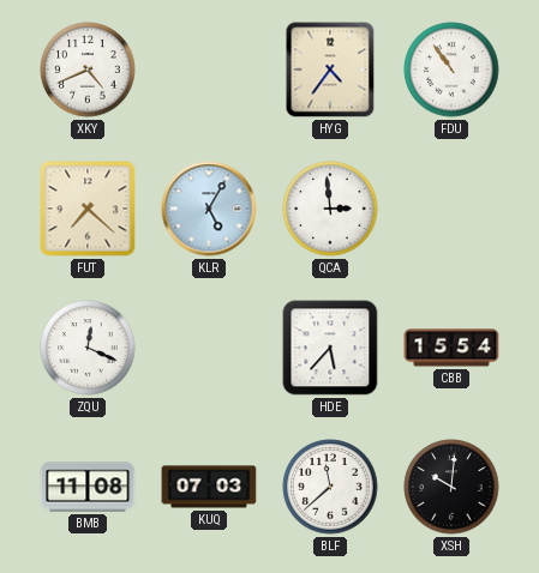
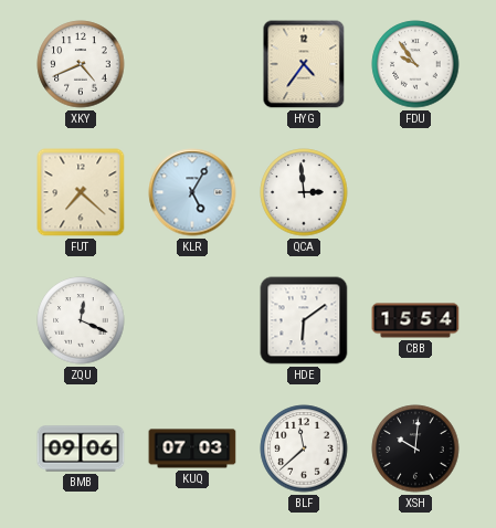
FDU: 10:54 -> 9:54
HDE: 5:37 -> 6:09
BMB: 11:08 -> 09:06
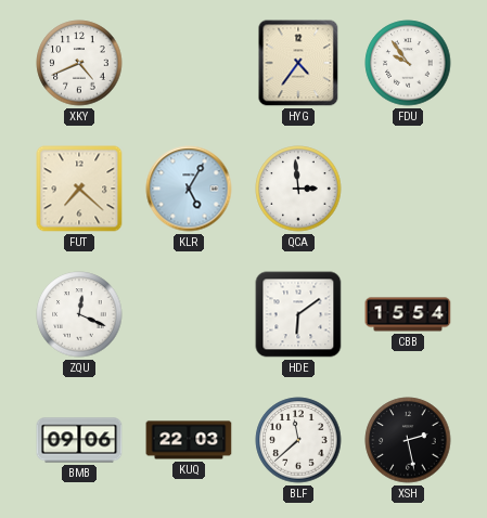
KUQ: 07:03 -> 22:03
XSH: 10:01 -> 2:28
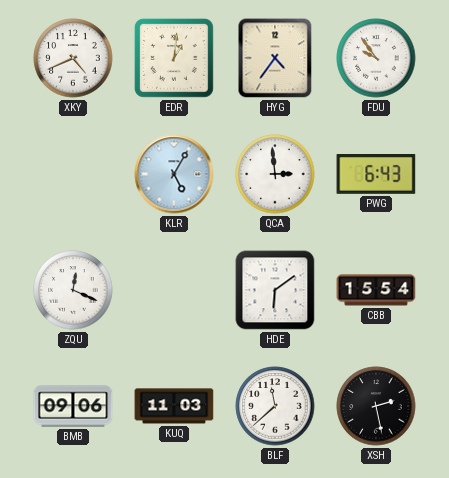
EDR: none -> 1:01
FUT: 7:22 -> none
PWG: none -> 6:43
KUQ: 22:03 -> 11:03
